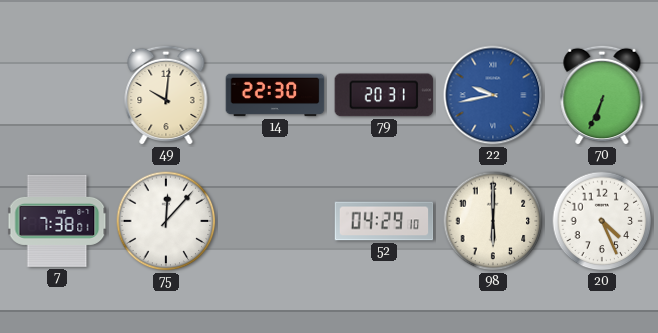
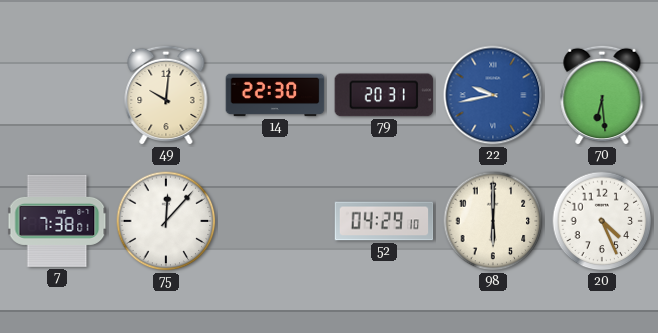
70: 6:34 -> 6:29
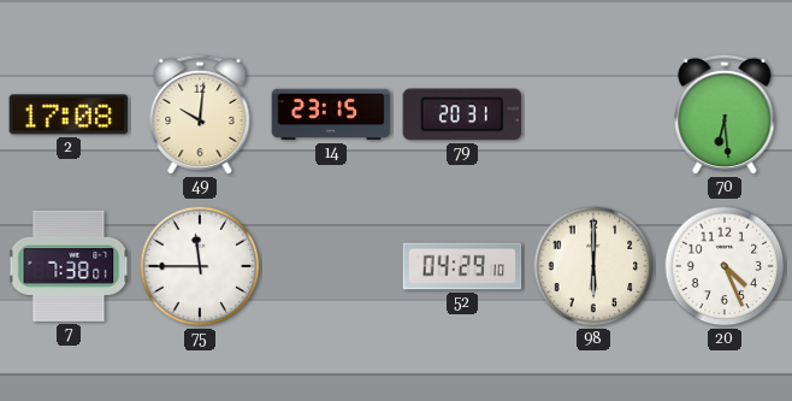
2: none -> 17:08
14: 22:30 -> 23:15
22: 9:43 -> none
75: 12:07 -> 11:45
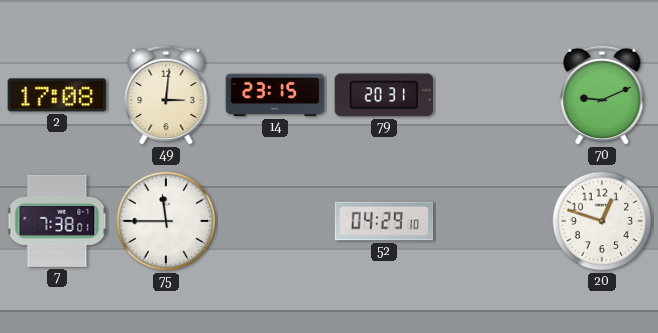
49: 10:01 -> 3:01
70: 6:29 -> 9:11
98: 6:00 -> none
20: 4:26 -> 12:48
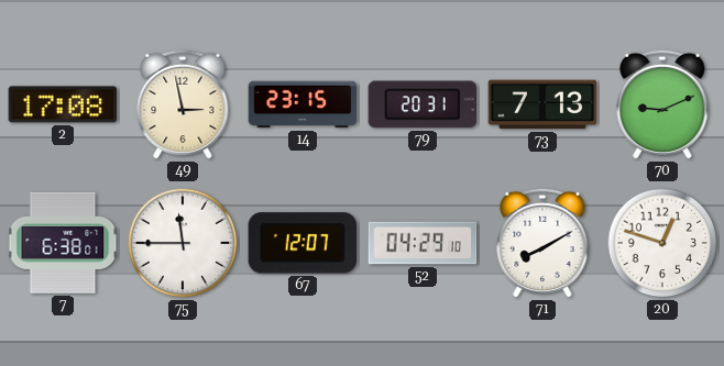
49: 3:01 -> 2:58
73: none -> 7:13
7: 7:38 -> 6:38
67: none -> 12:07
71: none -> 8:10
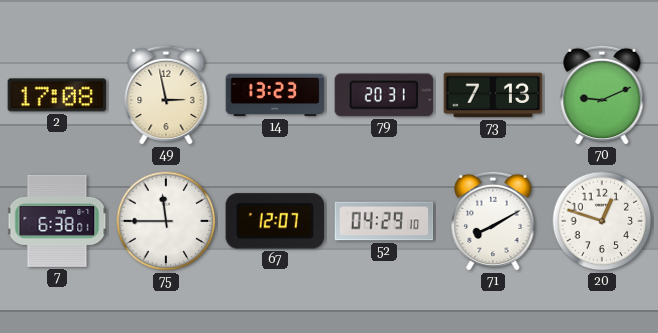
14: 23:15 -> 13:23
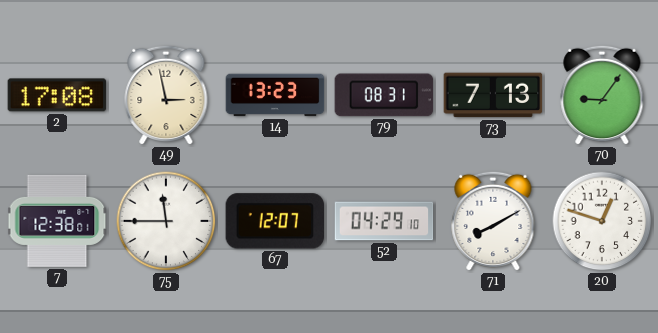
79: 20:31 -> 08:31
70: 9:11 -> 9:06
7: 6:38 -> 12:38
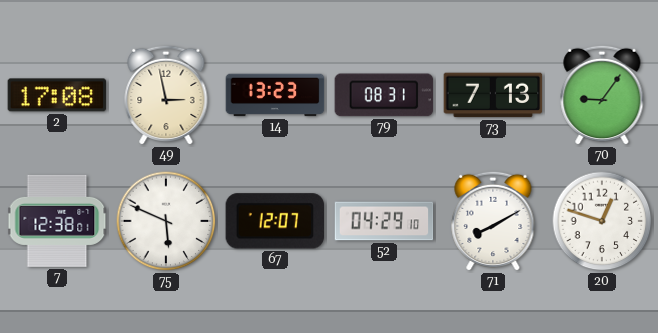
75: 11:45 -> 5:49
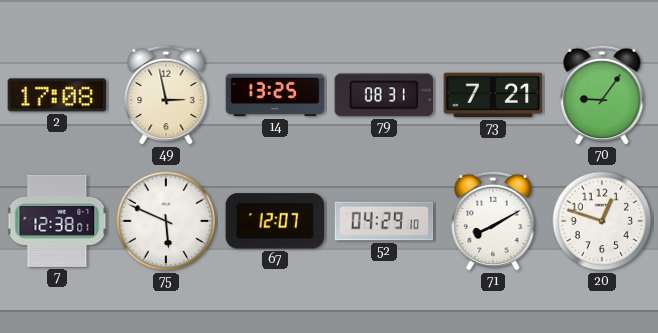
14: 13:23 -> 13:25
73: 7:13 -> 7:21
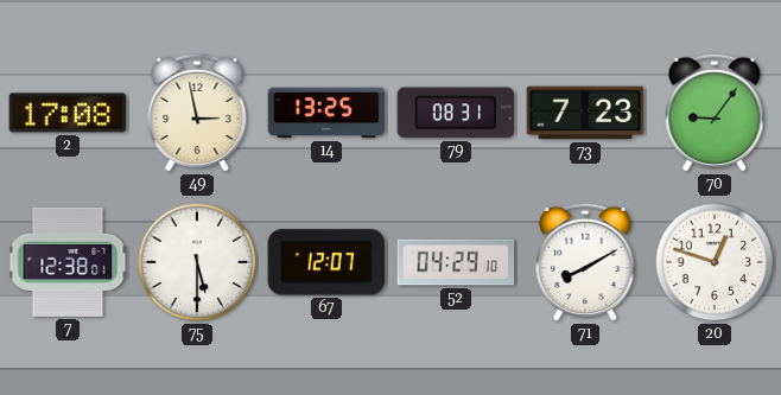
73: 7:21 -> 7:23
75: 5:49 -> 5:30
